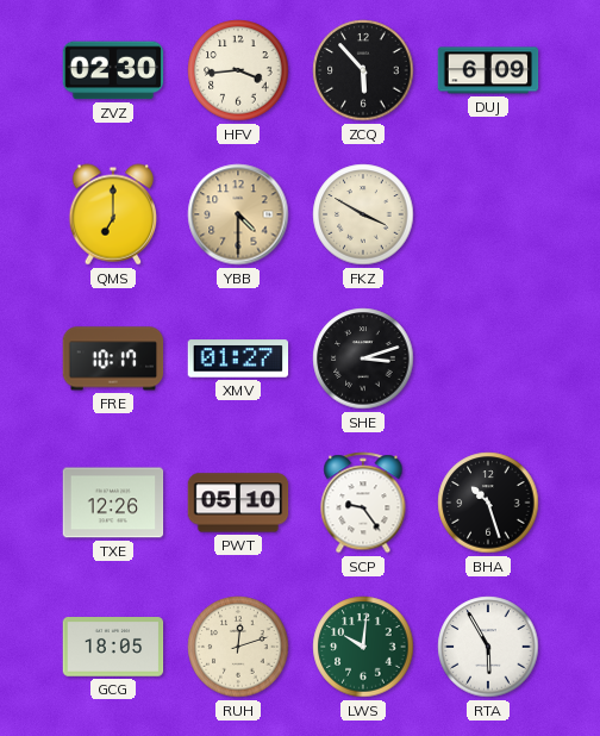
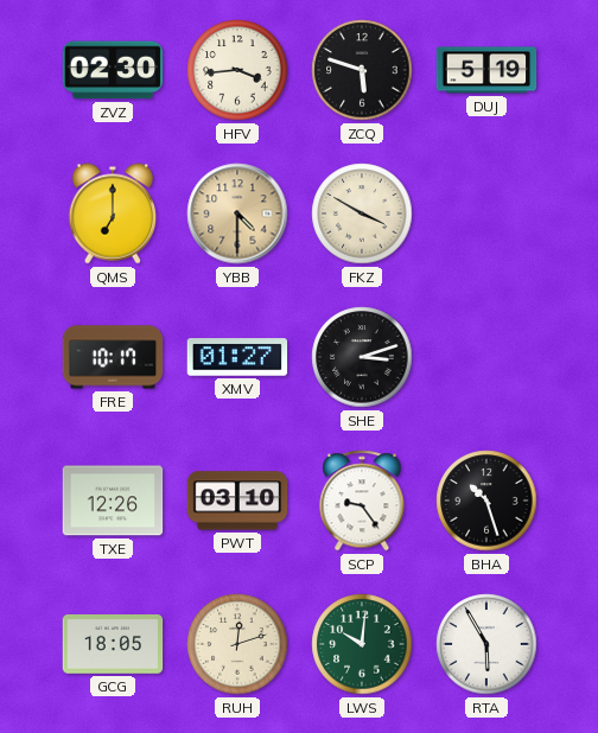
ZCQ: 5:53 -> 5:48
DUJ: 6:09 -> 5:19
PWT: 05:10 -> 03:10
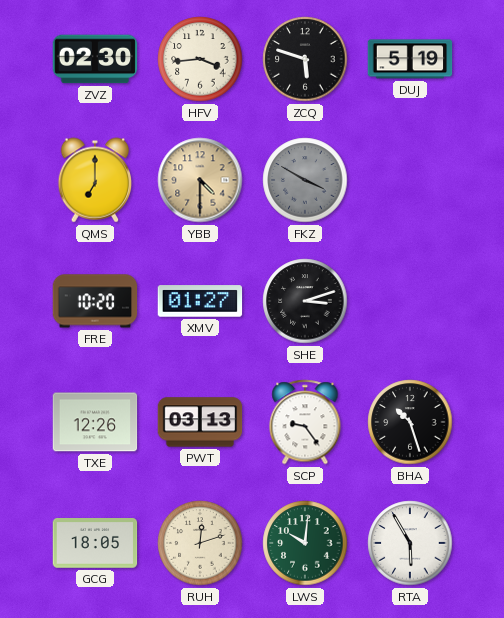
FKZ dial: cream -> grey
FRE: 10:17 -> 10:20
PWT: 03:10 -> 03:13
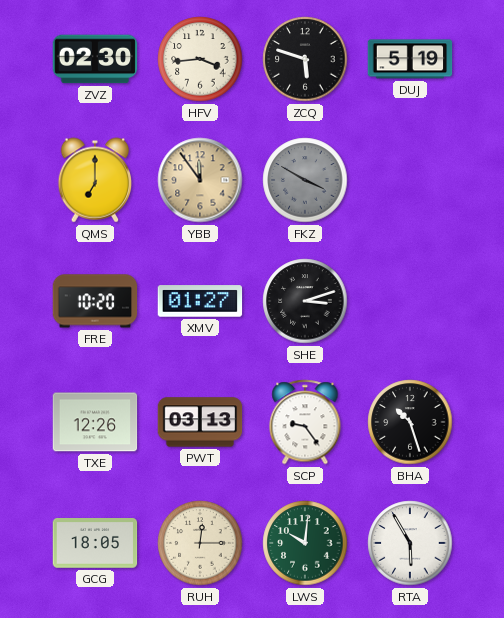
YBB: 4:30 -> 11:54
RUH: 12:12 -> 12:15
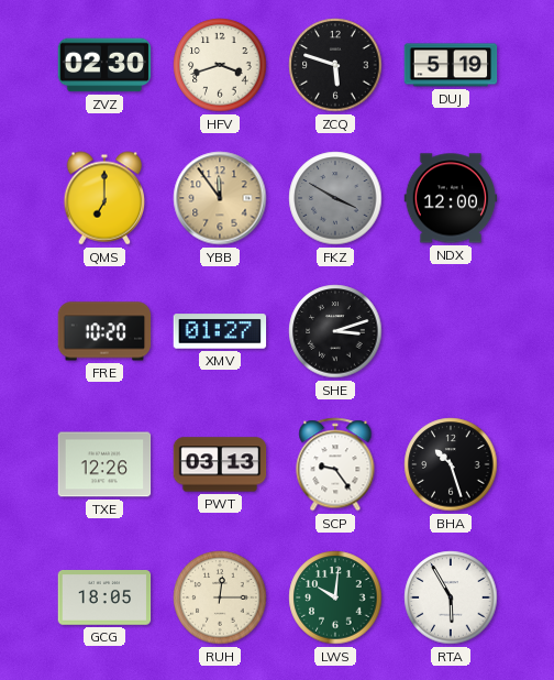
HFV: 3:44 -> 3:42
NDX: none -> 12:00
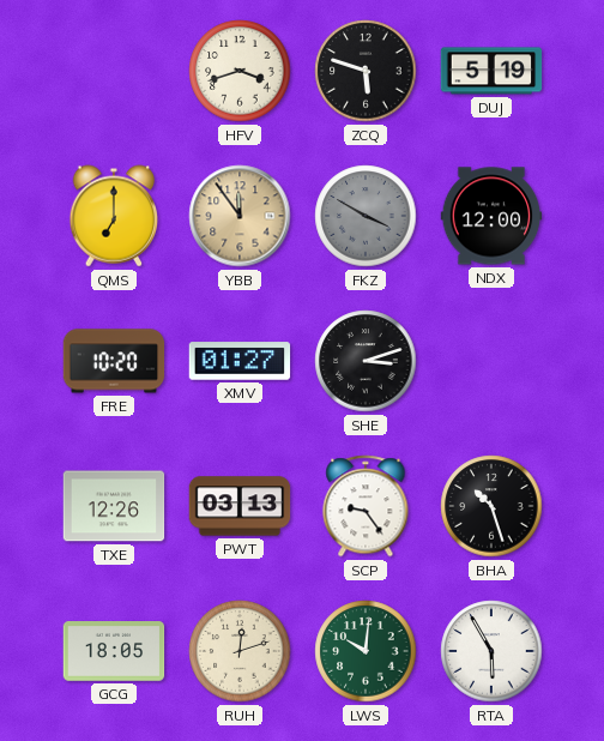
ZVZ: 02:30 -> none
RUH: 12:15 -> 12:12
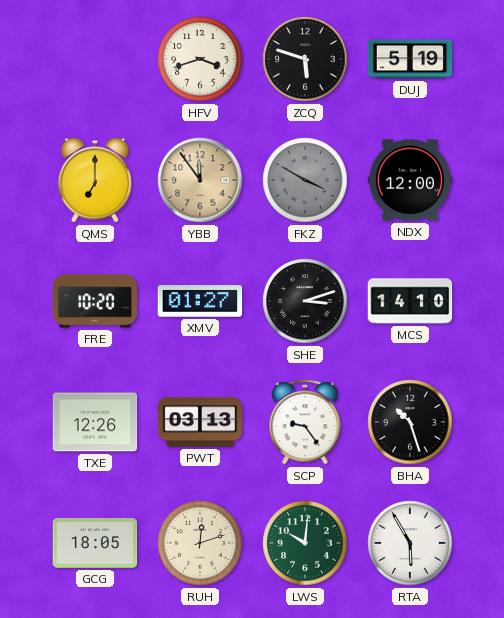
MCS: none -> 14:10
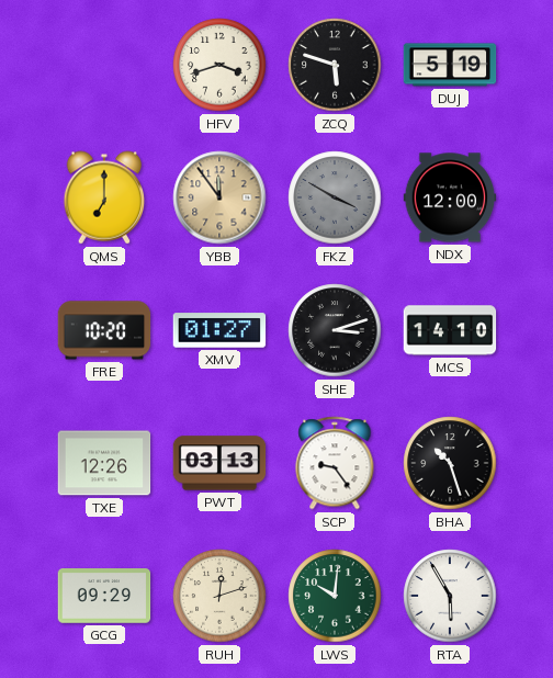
GCG: 18:05 -> 09:29
